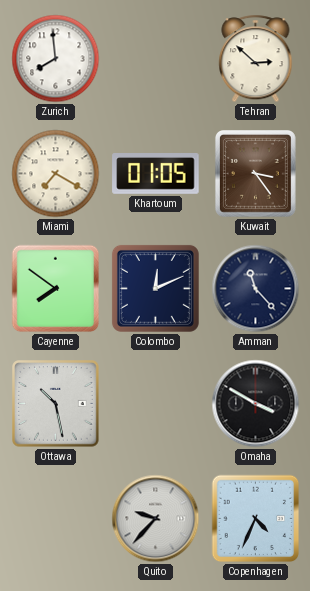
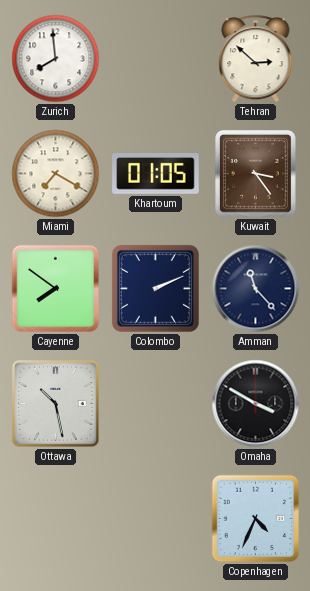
Colombo: 12:11 -> 2:11
Quito: 9:37 -> none
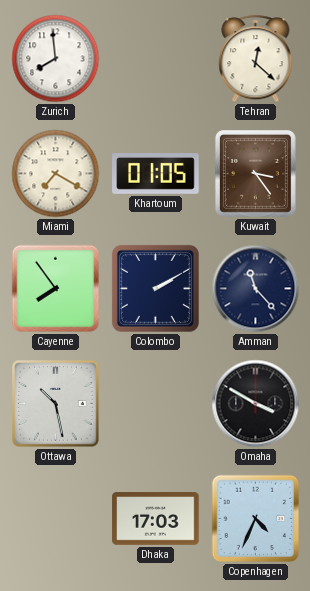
Tehran: 2:52 -> 12:22
Cayenne: 7:51 -> 7:54
Colombo: 2:11 -> 2:10
Dhaka: none -> 17:03
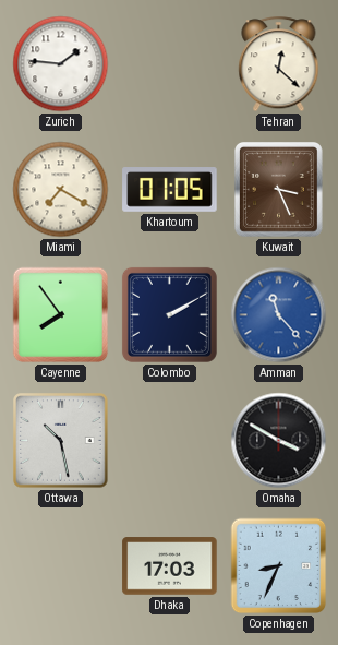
Zurich: 7:59 -> 1:46
Kuwait: 3:24 -> 3:26
Amman dial: navy -> blue
Copenhagen: 4:34 -> 8:34
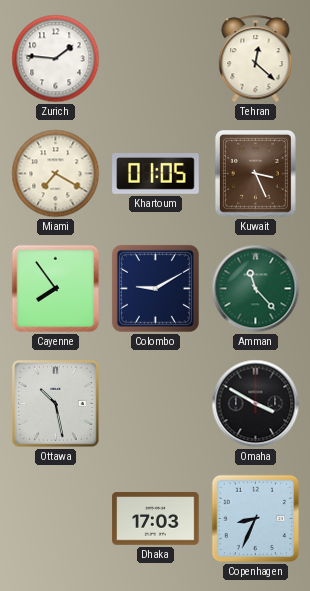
Colombo: 2:10 -> 9:10
Amman dial: blue -> green
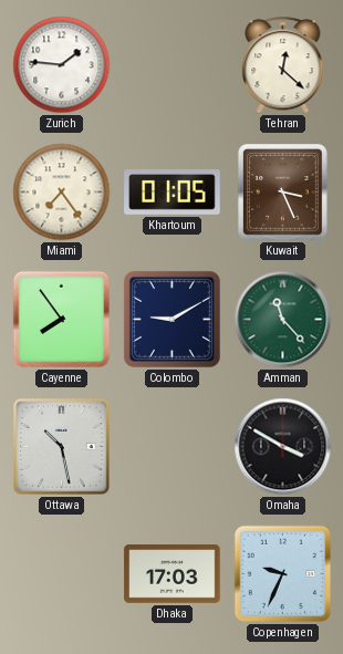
Miami: 7:20 -> 7:24
Copenhagen: 8:34 -> 9:34
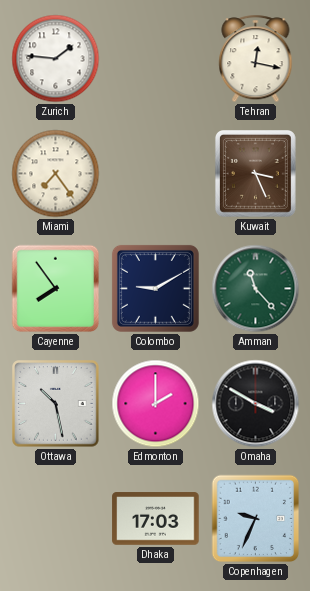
Tehran: 12:22 -> 12:17
Khartoum: 01:05 -> none
Edmonton: none -> 2:00
